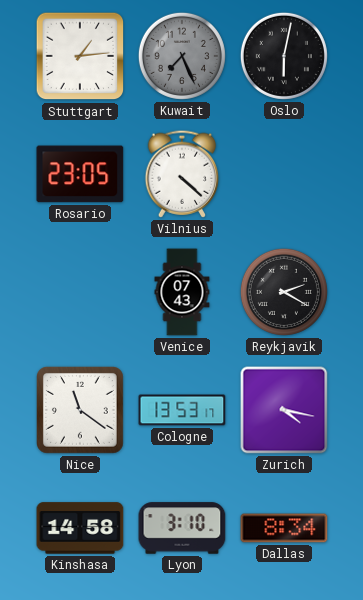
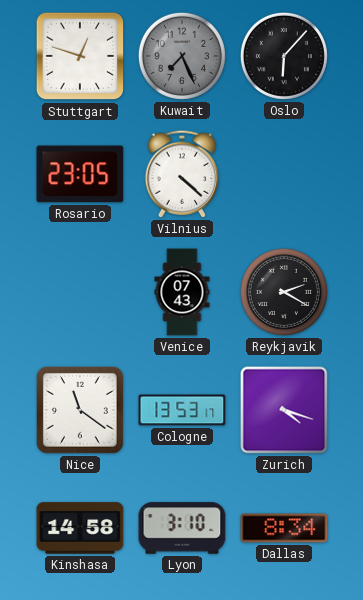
Stuttgart: 1:14 -> 12:48
Oslo: 6:02 -> 6:07
Zurich: 4:17 -> 4:18
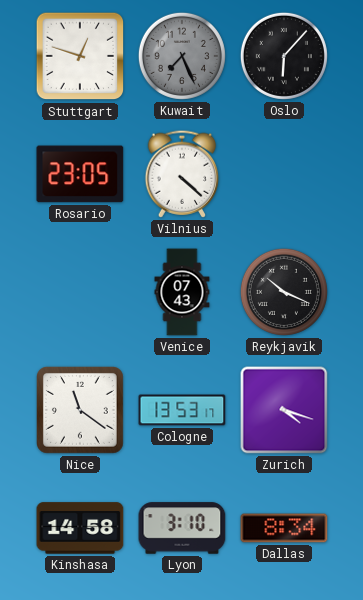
Reykjavik: 2:20 -> 10:19
